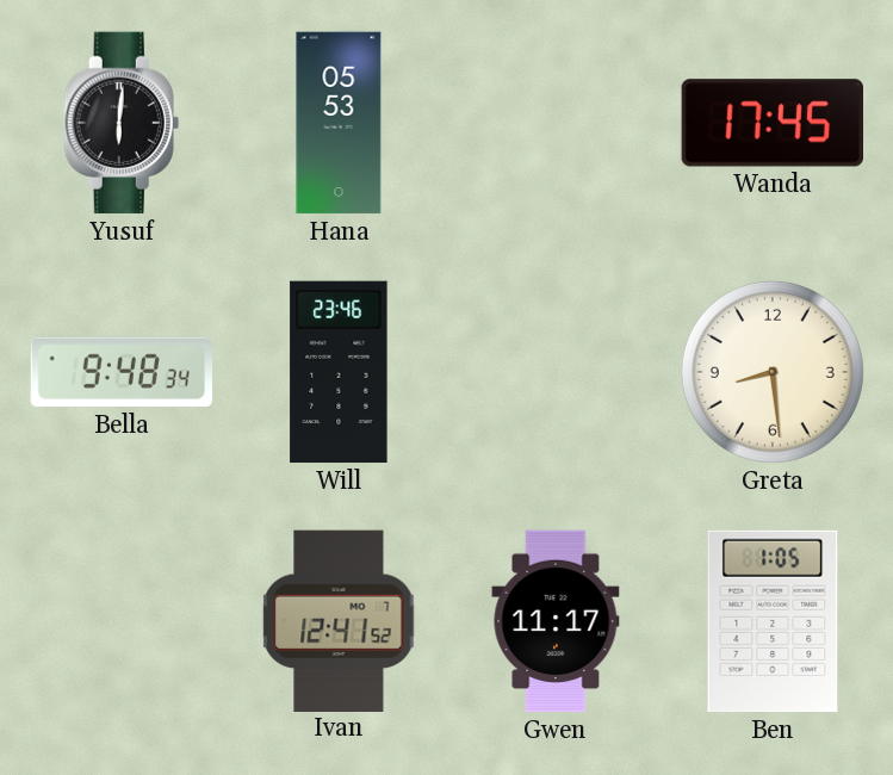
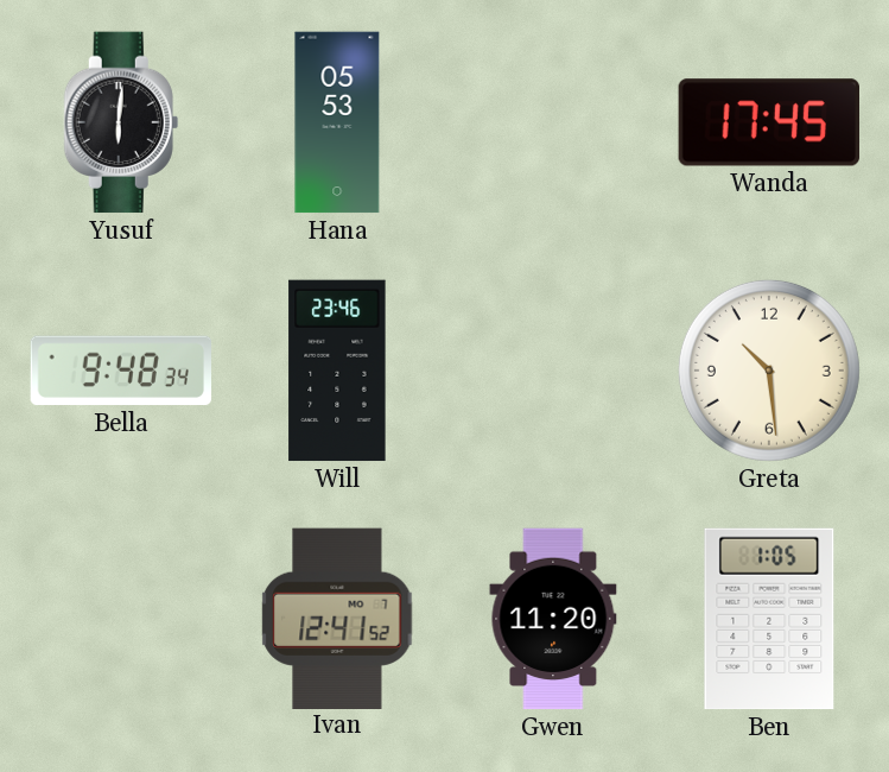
Greta: 8:29 -> 10:29
Gwen: 11:17 -> 11:20
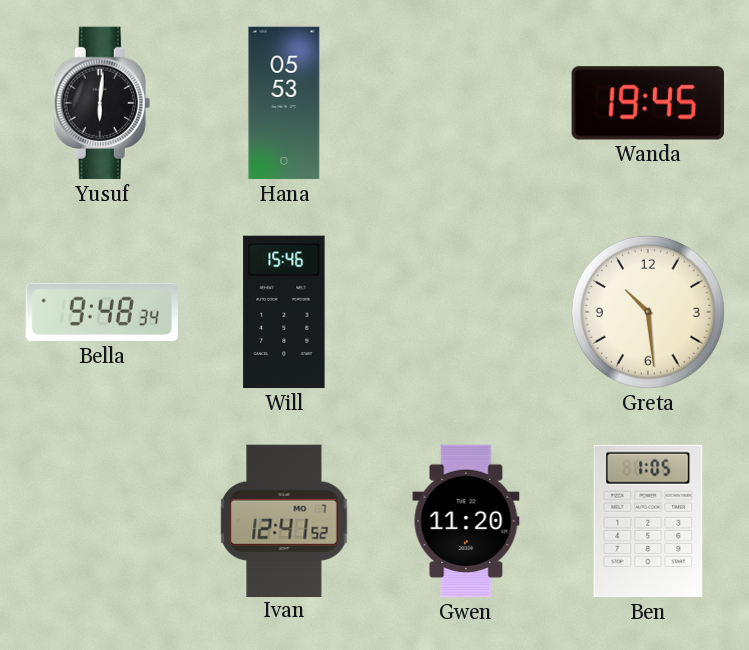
Wanda: 17:45 -> 19:45
Will: 23:46 -> 15:46
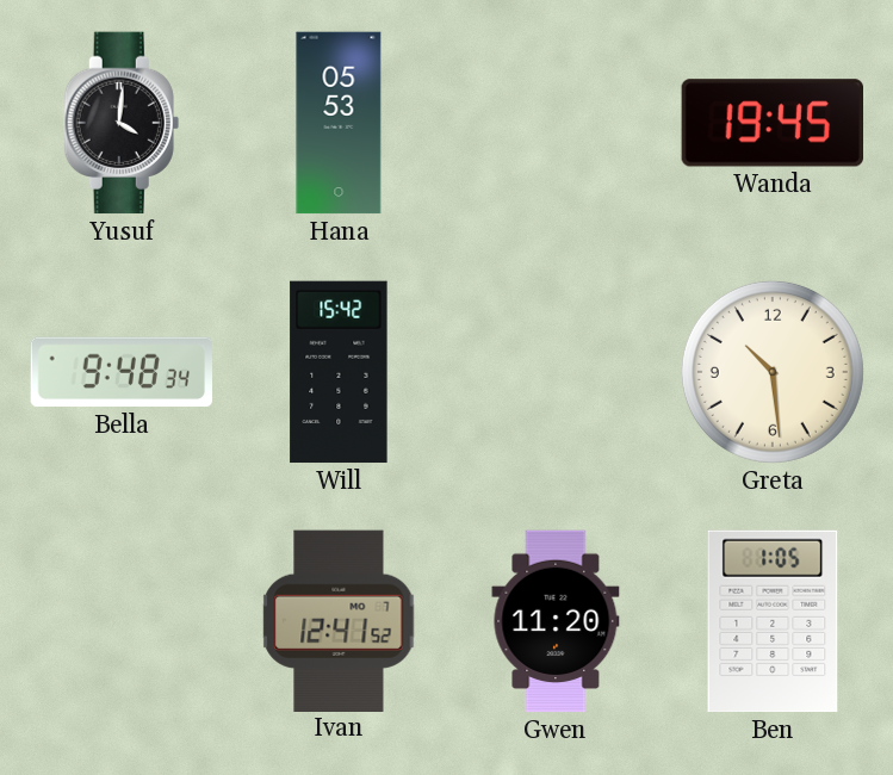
Yusuf: 6:01 -> 4:01
Will: 15:46 -> 15:42
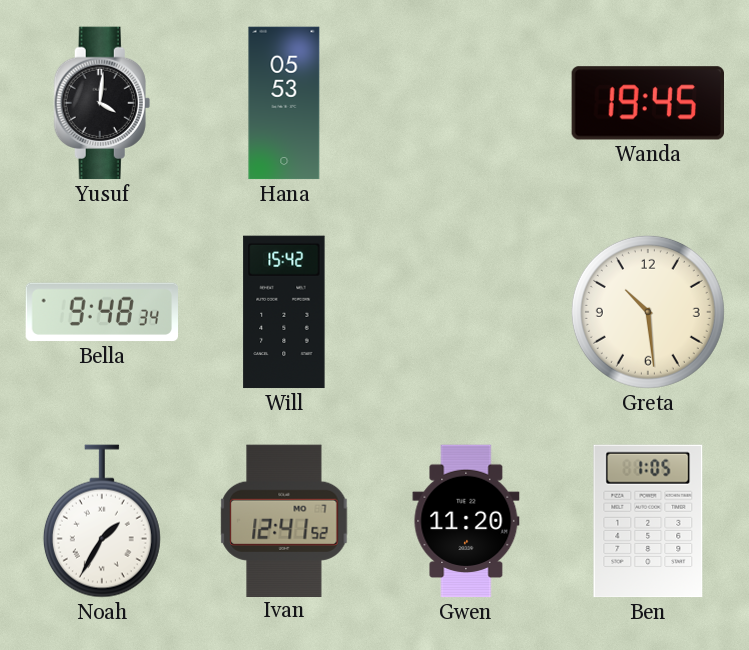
Noah: none -> 1:35
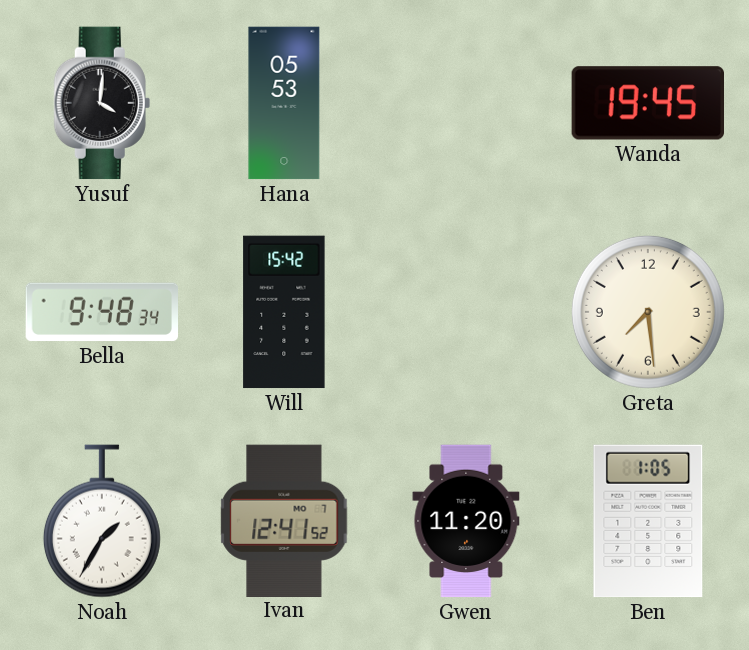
Greta: 10:29 -> 7:29
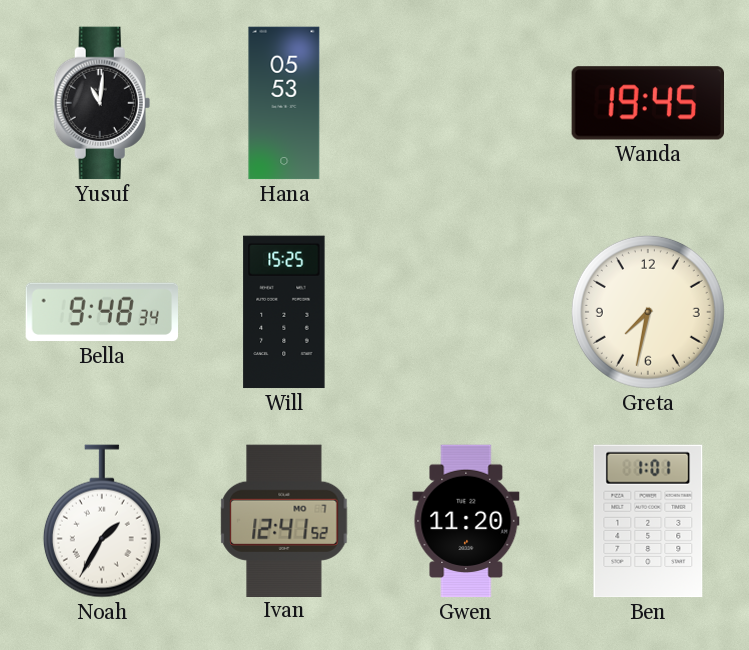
Yusuf: 4:01 -> 11:01
Will: 15:42 -> 15:25
Greta: 7:29 -> 7:32
Ben: 1:05 -> 1:01
